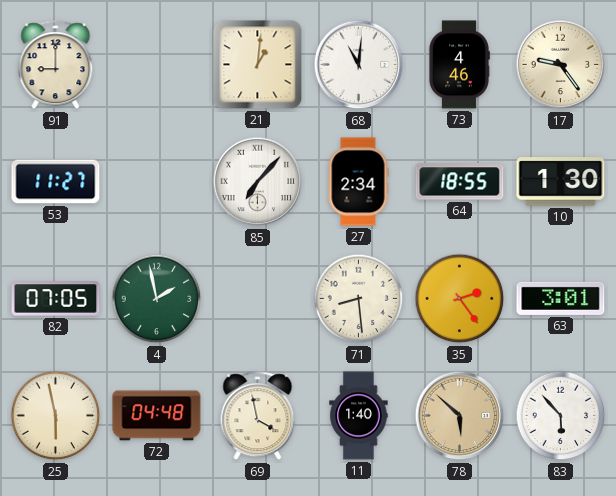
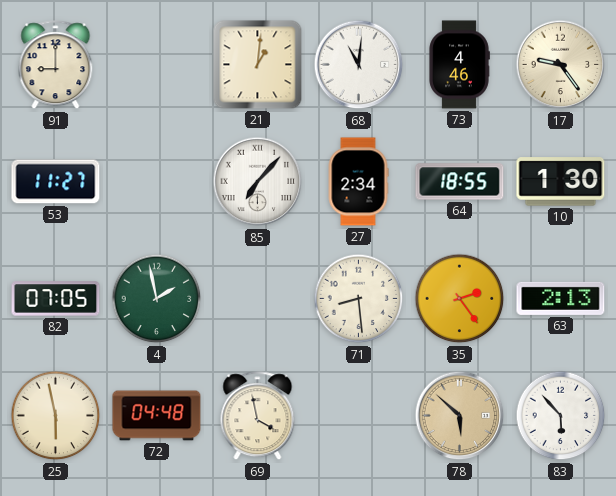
63: 3:01 -> 2:13
11: 1:40 -> none
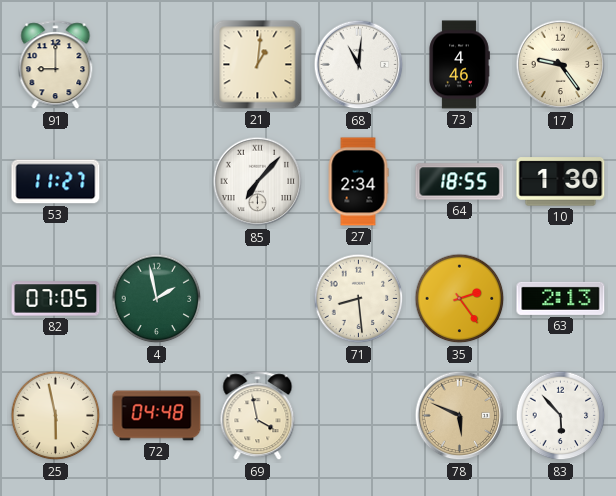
78: 5:52 -> 5:49
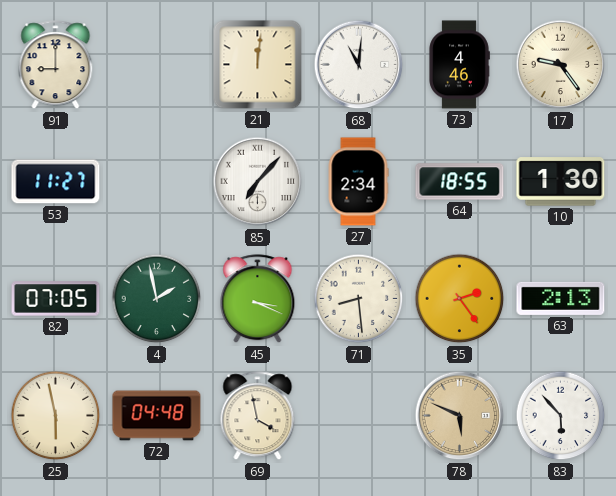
21: 1:01 -> 12:01
45: none -> 3:19
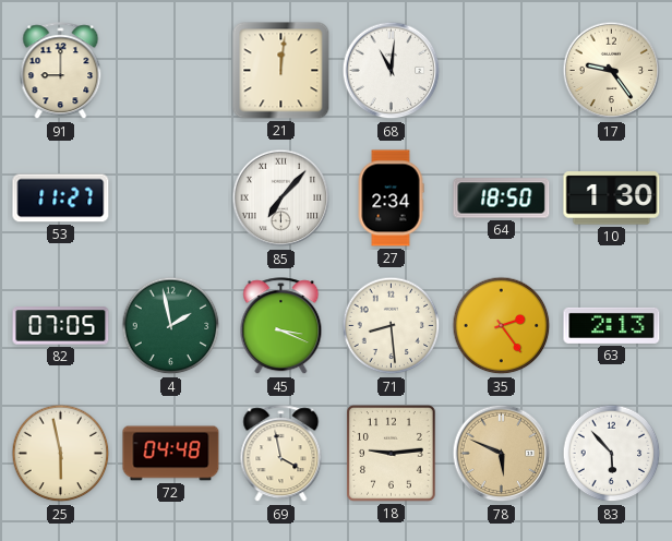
73: 4:46 -> none
64: 18:55 -> 18:50
18: none -> 9:14
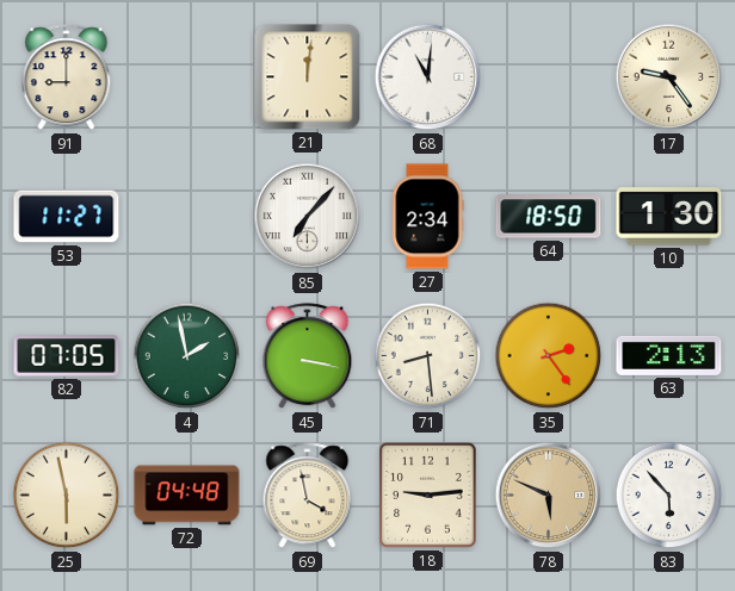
45: 3:19 -> 3:17
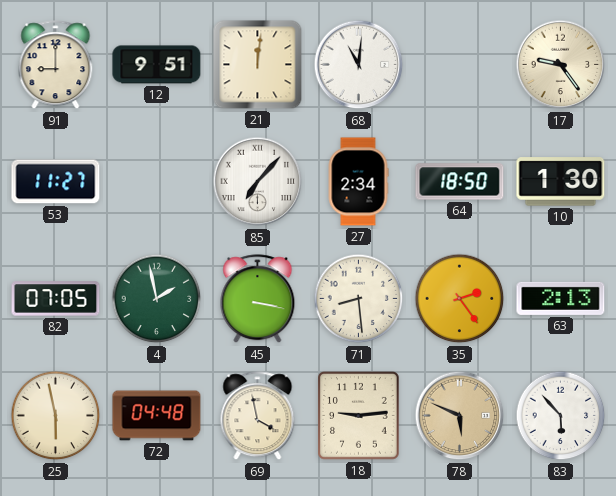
12: none -> 9:51
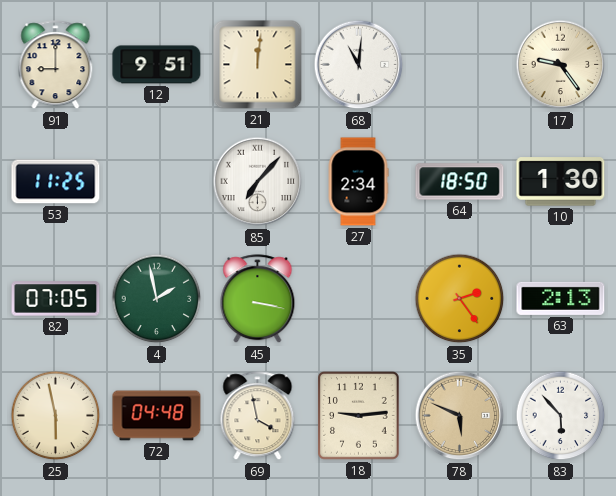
53: 11:27 -> 11:25
71: 8:29 -> none
